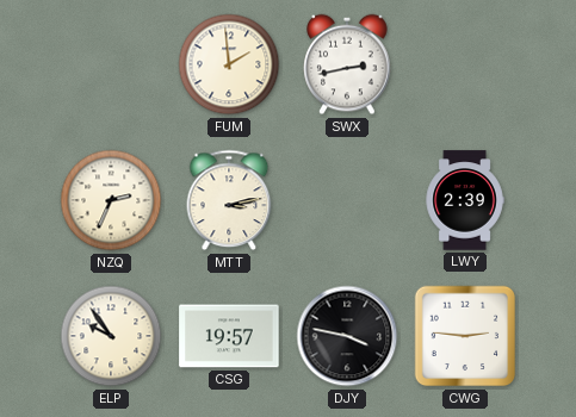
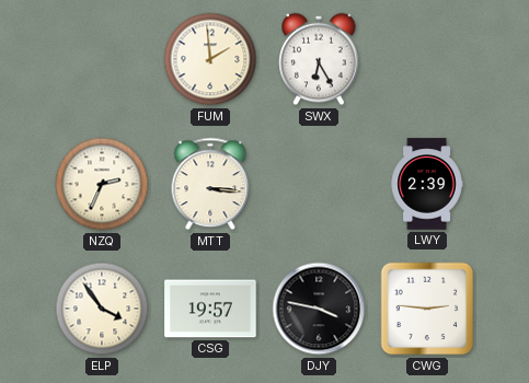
SWX: 2:43 -> 6:25
MTT: 3:13 -> 3:16
ELP: 9:54 -> 3:54
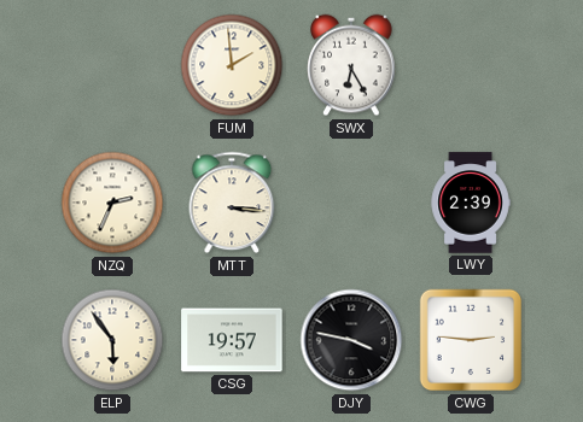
ELP: 3:54 -> 5:54
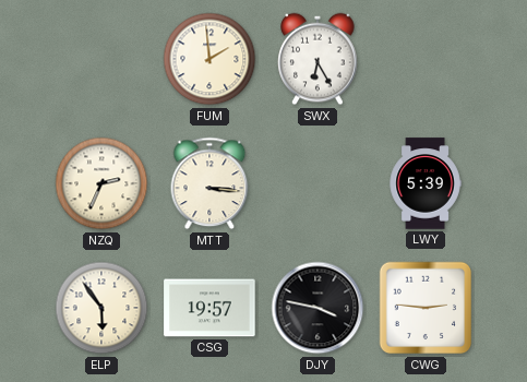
LWY: 2:39 -> 5:39
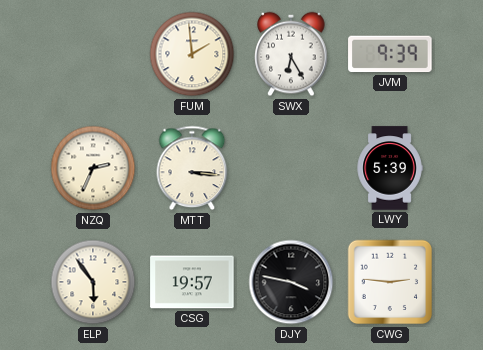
JVM: none -> 9:39
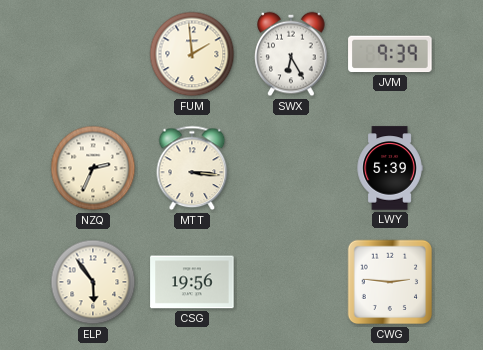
CSG: 19:57 -> 19:56
DJY: 3:47 -> none
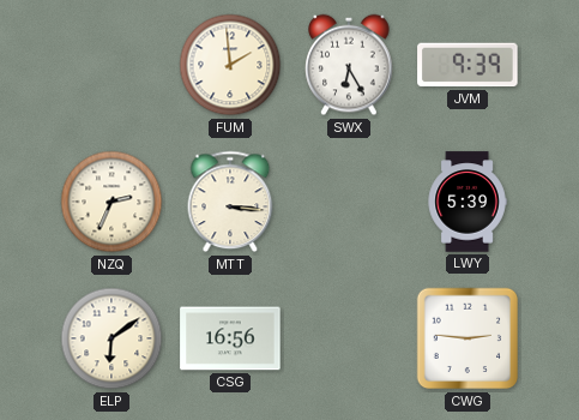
ELP: 5:54 -> 6:09
CSG: 19:56 -> 16:56
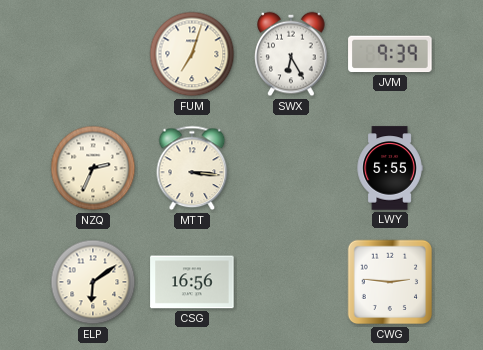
FUM: 1:59 -> 7:03
LWY: 5:39 -> 5:55
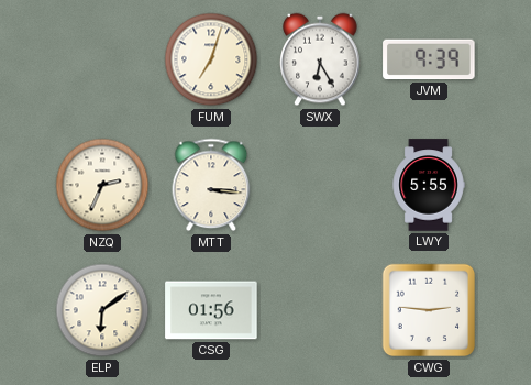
CSG: 16:56 -> 01:56
